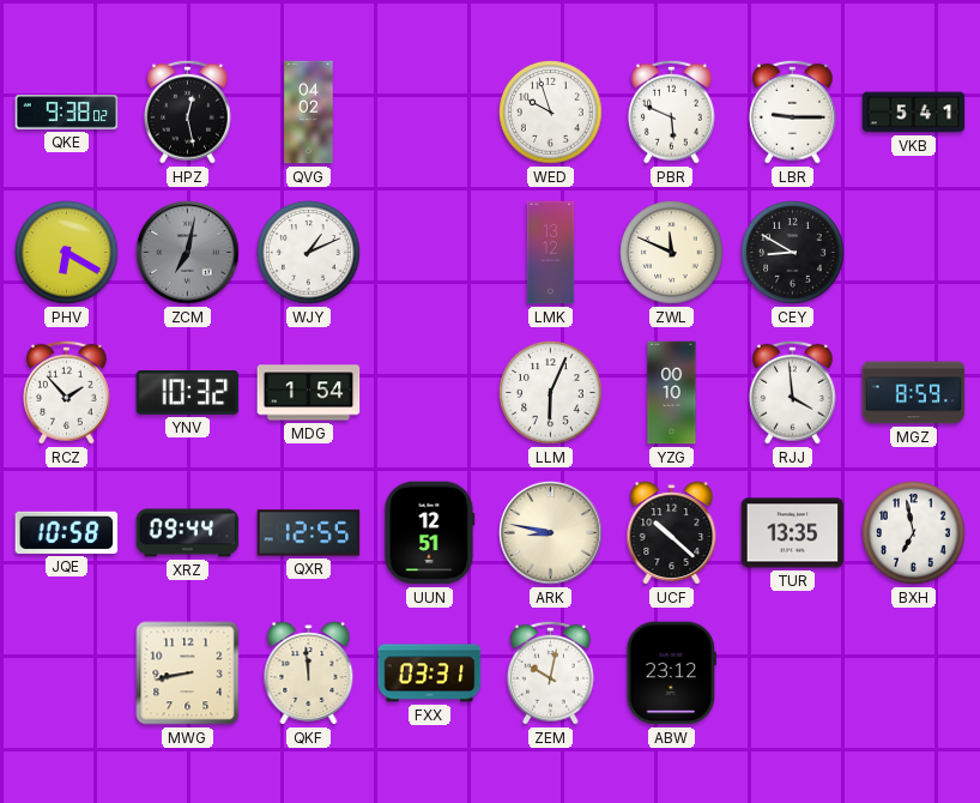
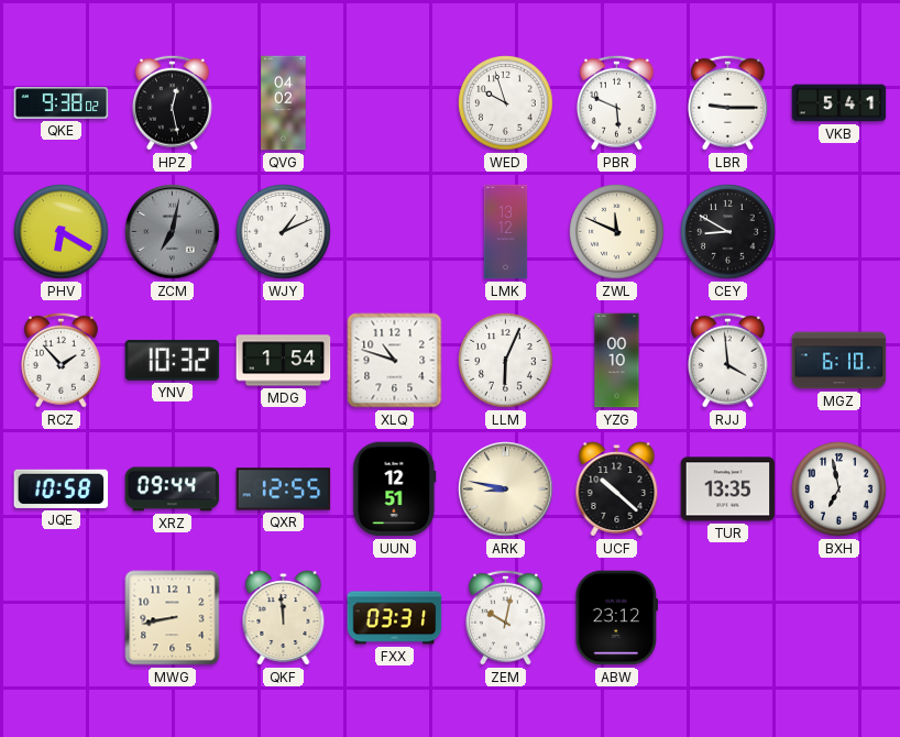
XLQ: none -> 10:48
MGZ: 8:59 -> 6:10
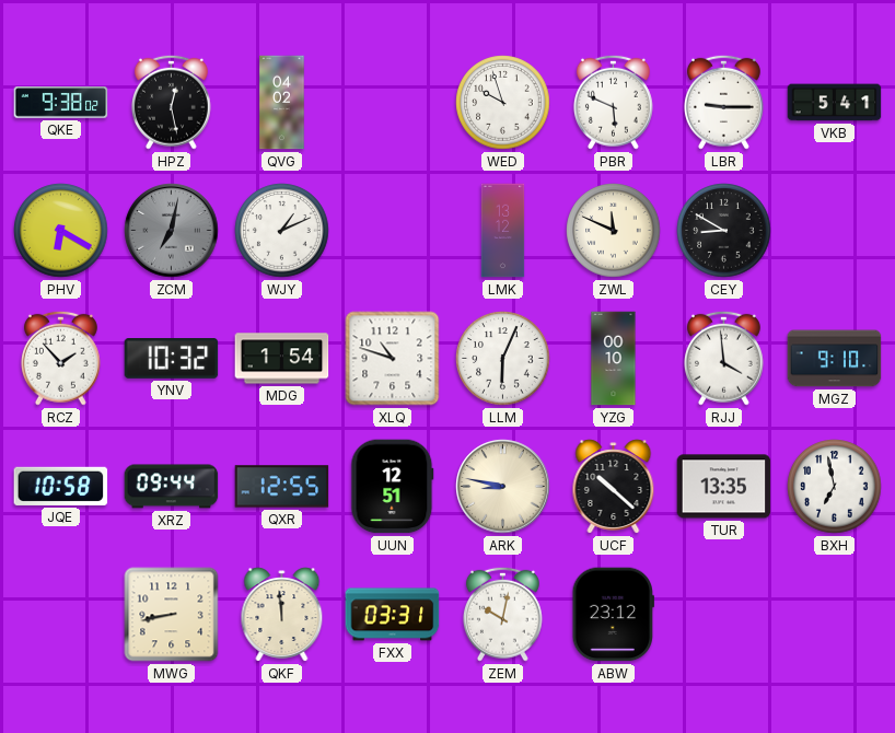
MGZ: 6:10 -> 9:10
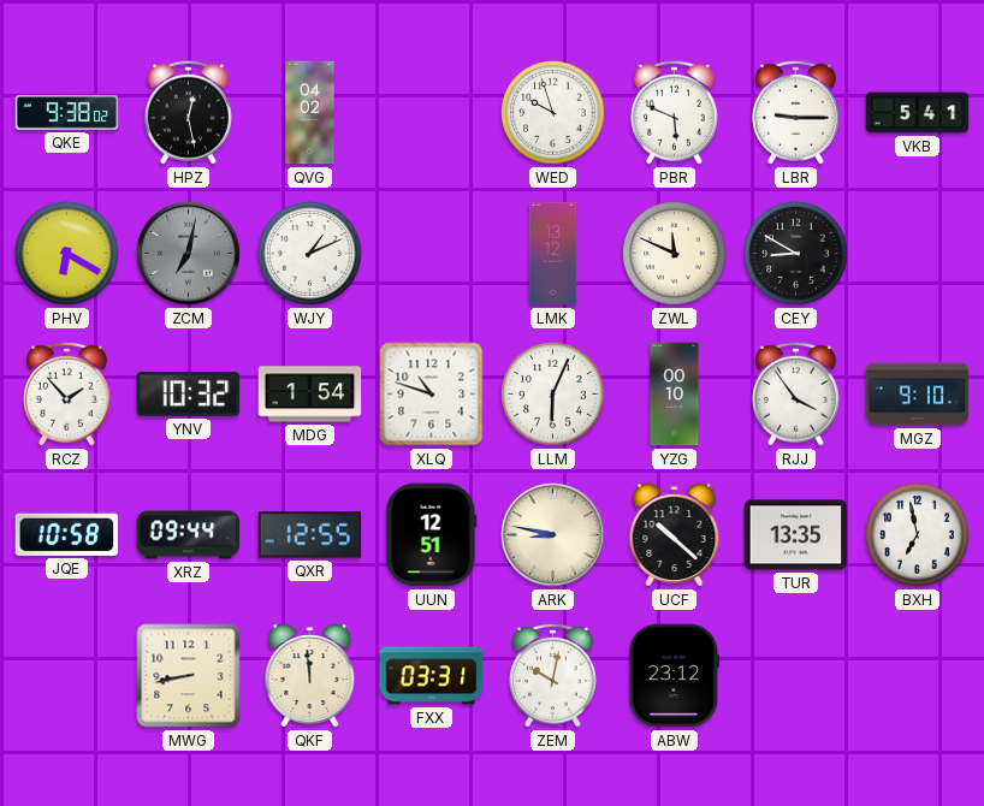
RJJ: 3:59 -> 3:54
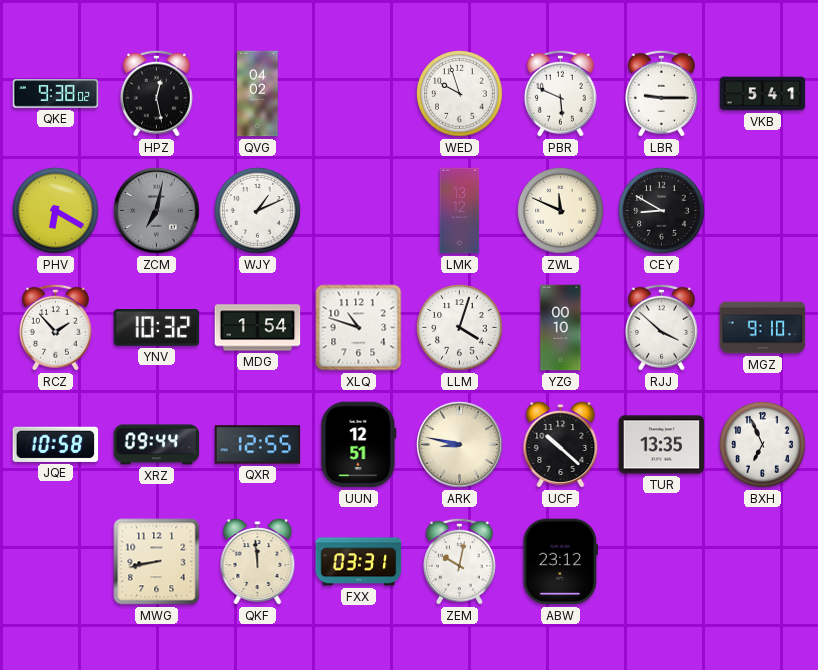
LLM: 6:04 -> 4:03
RJJ: 3:54 -> 3:52
BXH: 6:58 -> 6:56
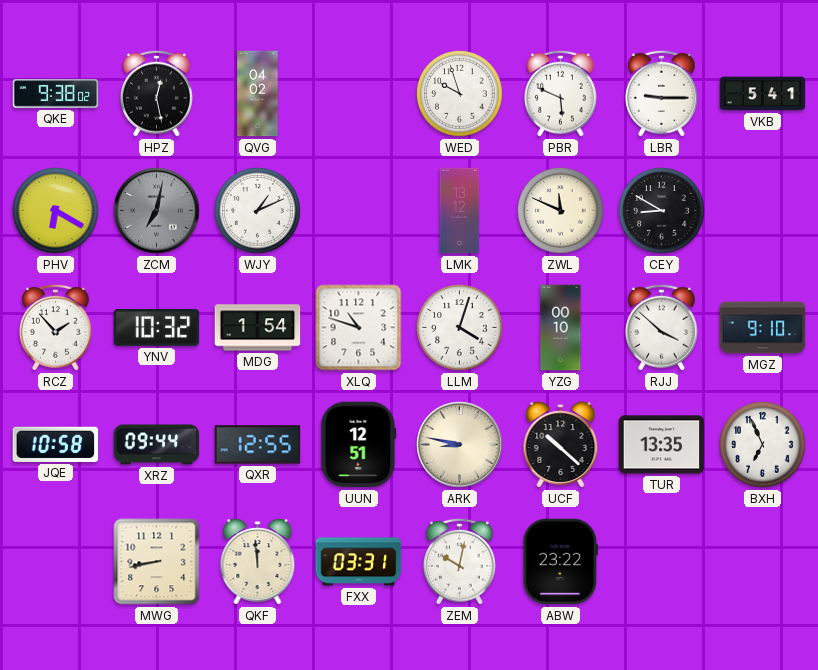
ABW: 23:12 -> 23:22
